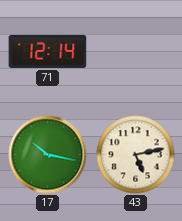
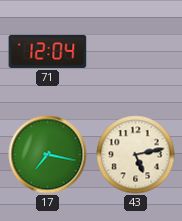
71: 12:14 -> 12:04
17: 10:17 -> 7:17
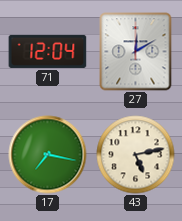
27: none -> 12:10
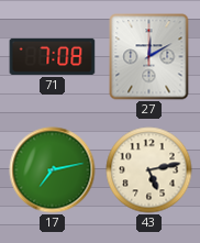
71: 12:04 -> 7:08
17: 7:17 -> 7:13
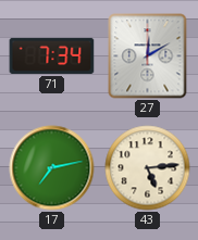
71: 7:08 -> 7:34
43: 5:13 -> 5:14
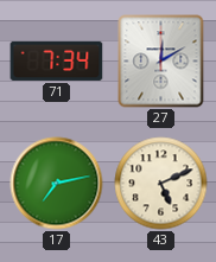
43: 5:14 -> 5:11
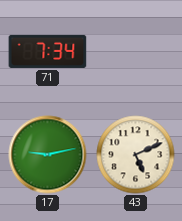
27: 12:10 -> none
17: 7:13 -> 9:13
